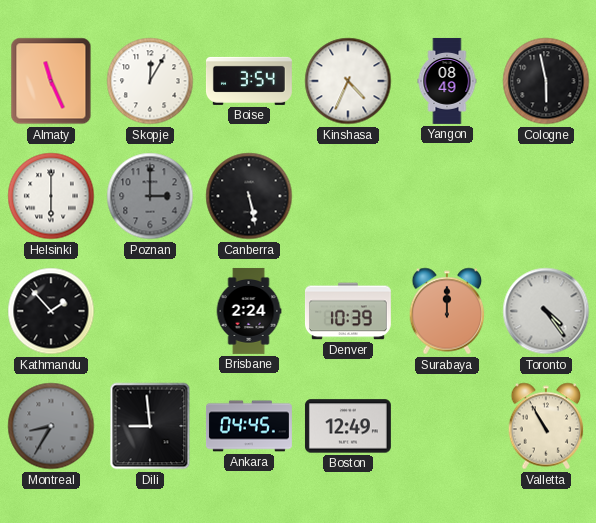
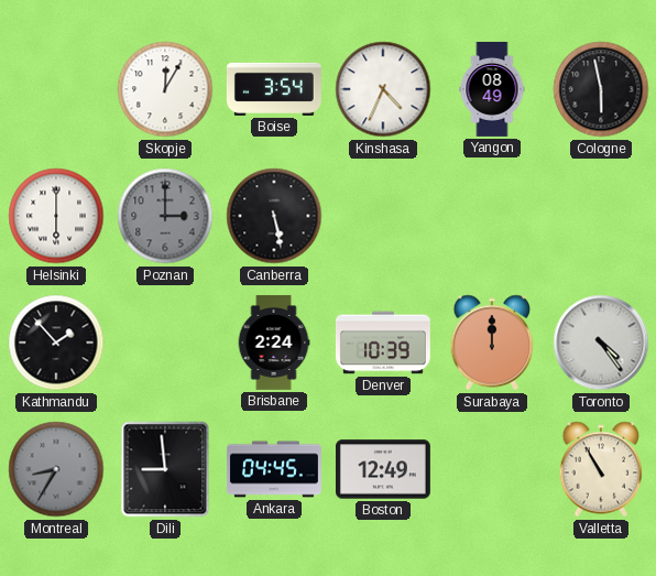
Almaty: 11:26 -> none
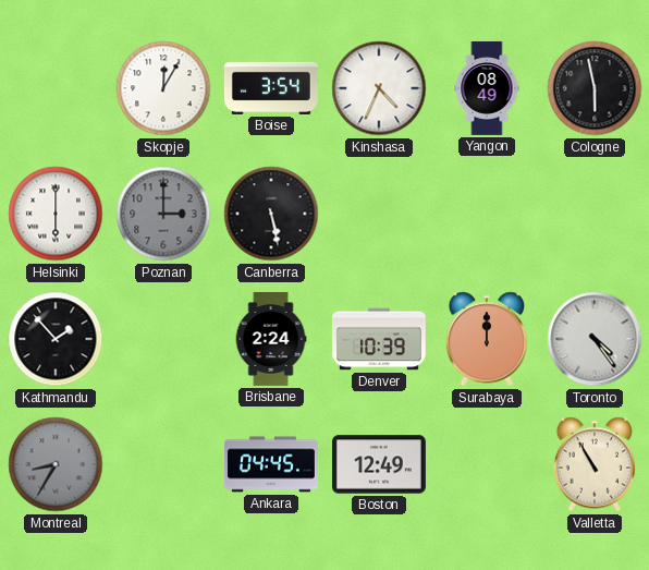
Dili: 8:59 -> none
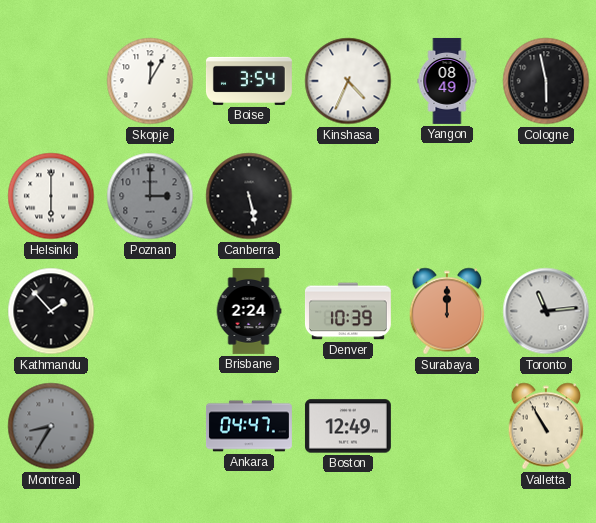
Toronto: 4:24 -> 11:14
Ankara: 04:45 -> 04:47
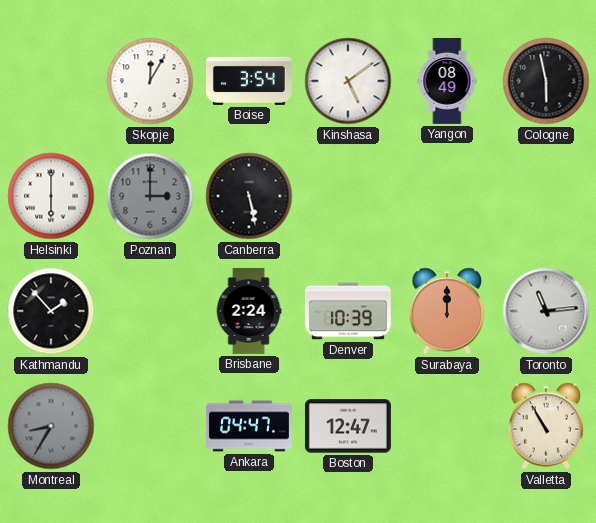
Kinshasa: 4:34 -> 5:09
Boston: 12:49 -> 12:47
